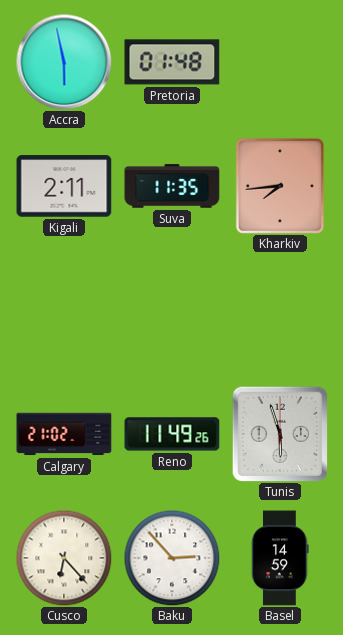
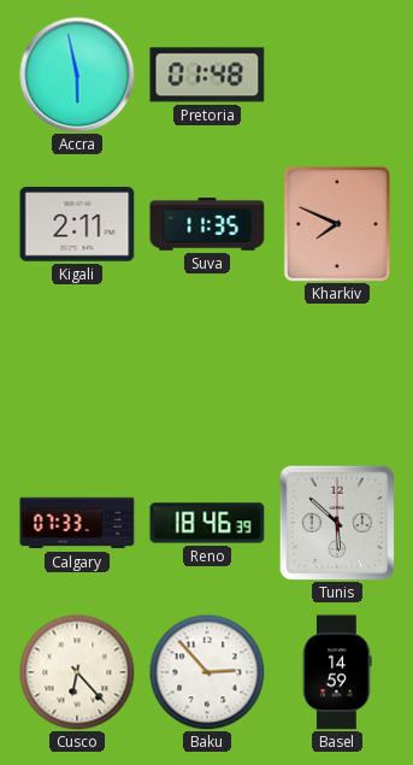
Kharkiv: 7:44 -> 7:49
Calgary: 21:02 -> 07:33
Reno: 11:49 -> 18:46
Tunis: 5:57 -> 5:52
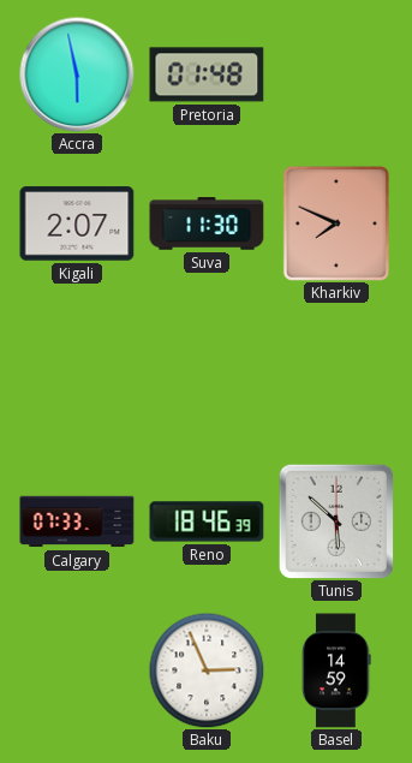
Kigali: 2:11 -> 2:07
Suva: 11:35 -> 11:30
Cusco: 6:23 -> none
Baku: 2:53 -> 2:56
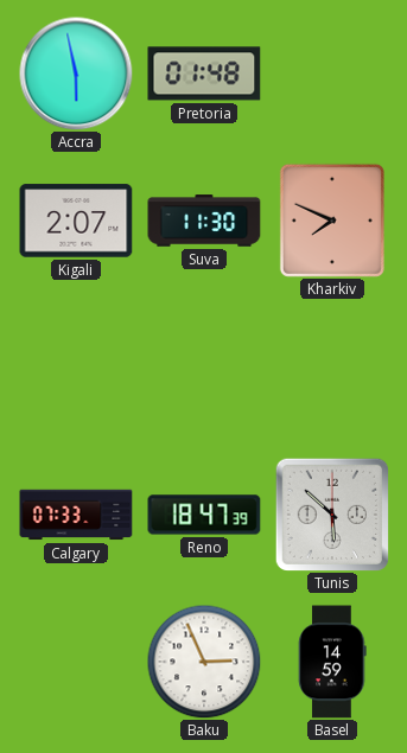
Reno: 18:46 -> 18:47
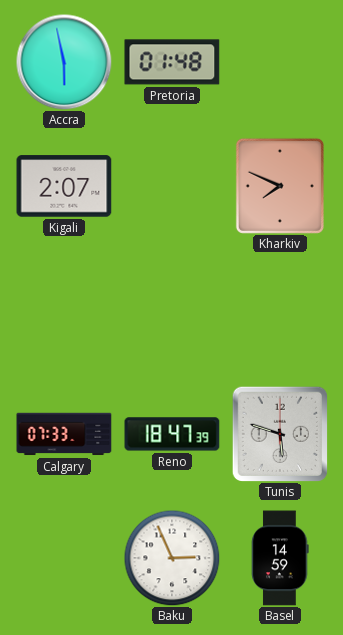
Suva: 11:30 -> none
Tunis: 5:52 -> 5:48
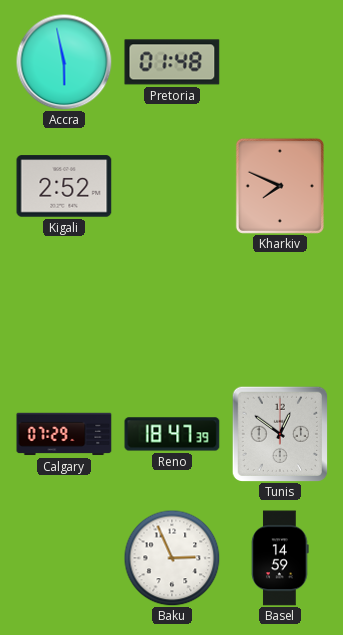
Kigali: 2:07 -> 2:52
Calgary: 07:33 -> 07:29
Tunis: 5:48 -> 12:51
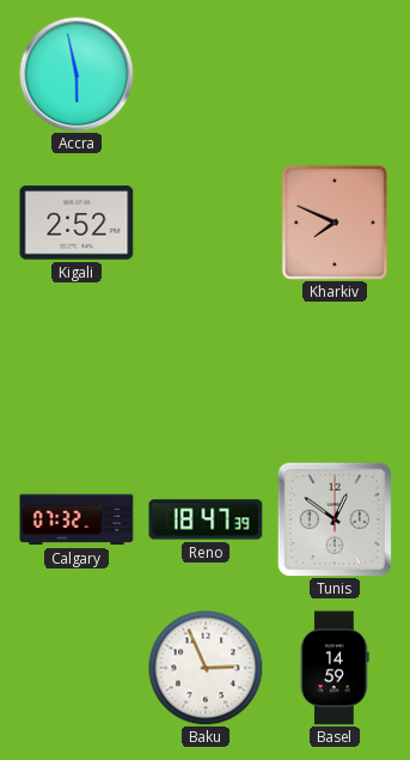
Pretoria: 01:48 -> none
Calgary: 07:29 -> 07:32
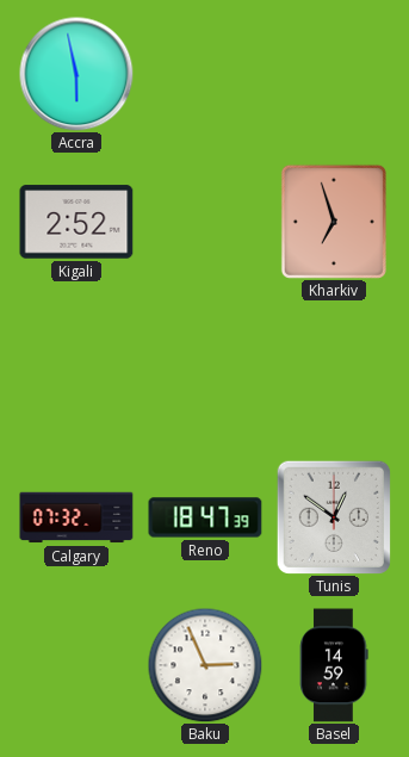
Kharkiv: 7:49 -> 6:57
